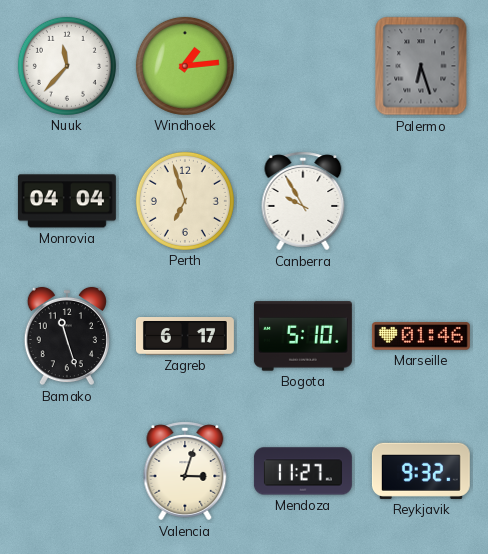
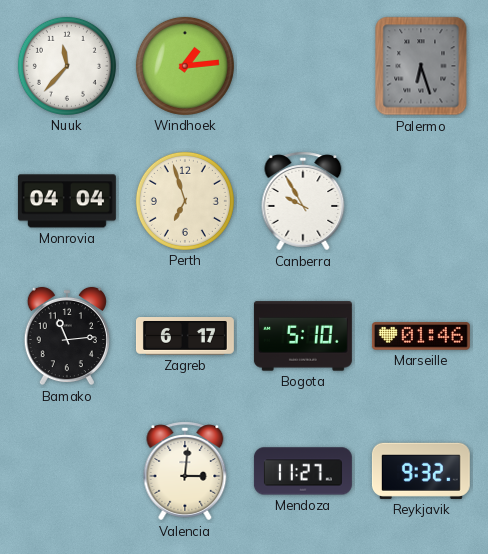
Bamako: 11:27 -> 11:14
Valencia: 3:03 -> 3:01
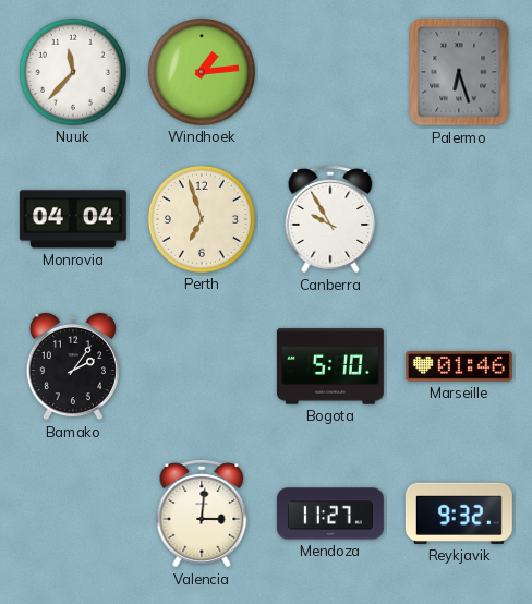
Bamako: 11:14 -> 2:06
Zagreb: 6:17 -> none
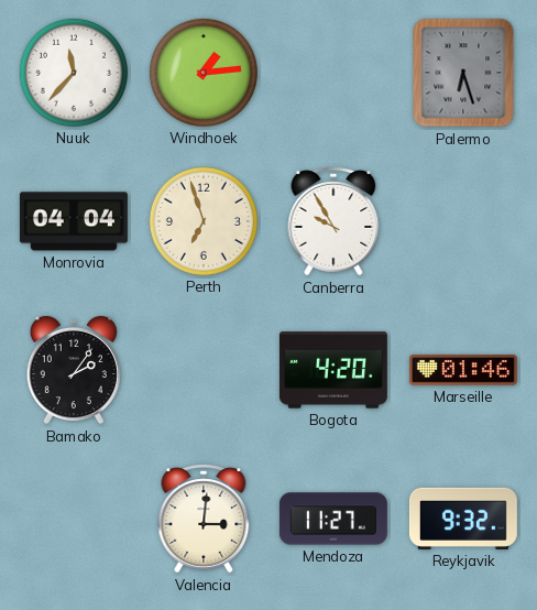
Bogota: 5:10 -> 4:20
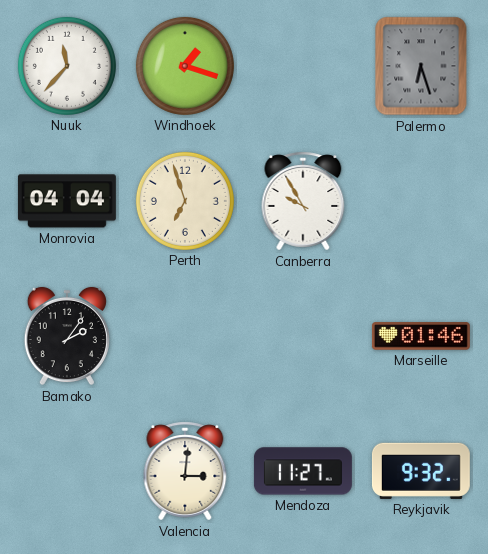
Windhoek: 1:14 -> 1:18
Bogota: 4:20 -> none
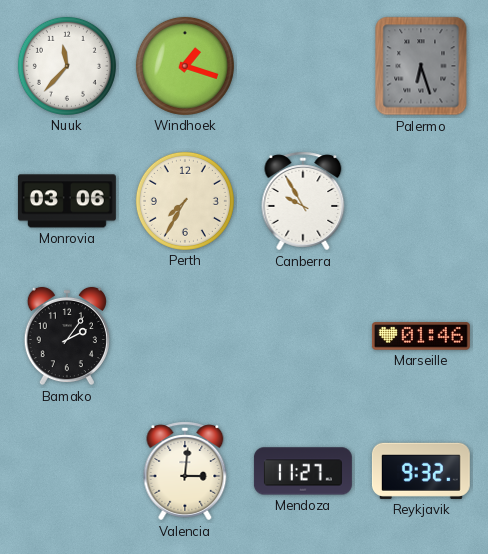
Monrovia: 04:04 -> 03:06
Perth: 6:57 -> 7:35
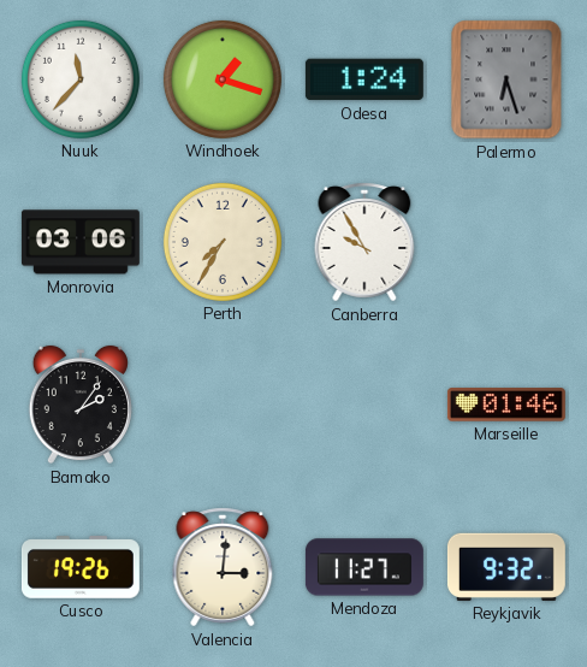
Odesa: none -> 1:24
Cusco: none -> 19:26
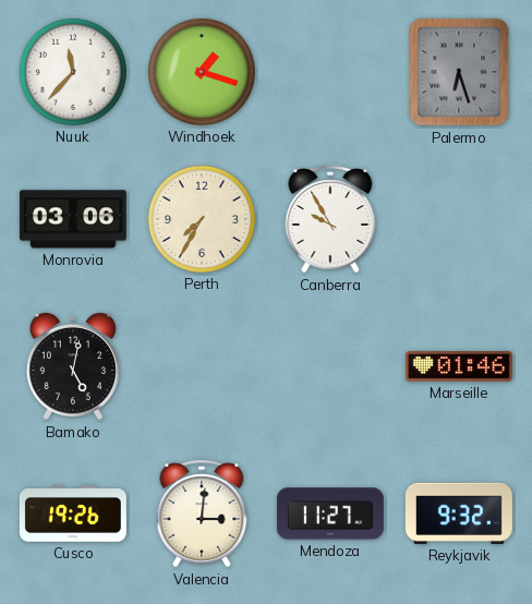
Odesa: 1:24 -> none
Bamako: 2:06 -> 5:02
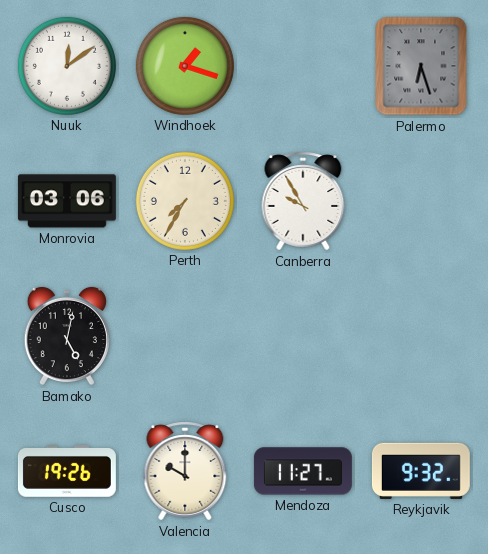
Nuuk: 11:37 -> 12:09
Marseille: 01:46 -> none
Valencia: 3:01 -> 10:00
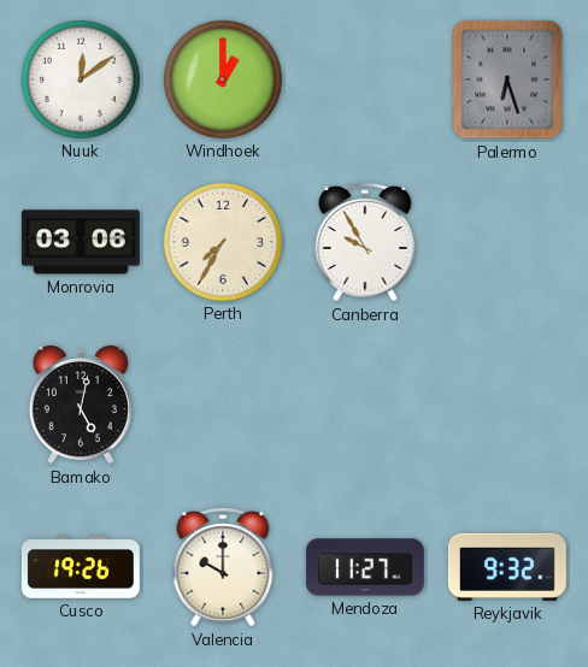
Windhoek: 1:18 -> 1:00
